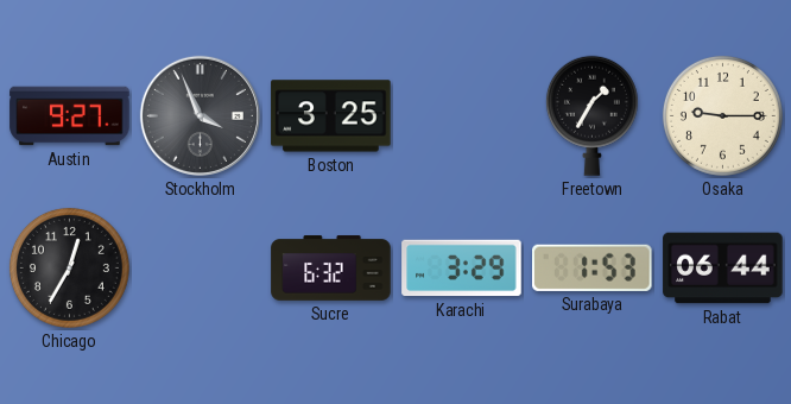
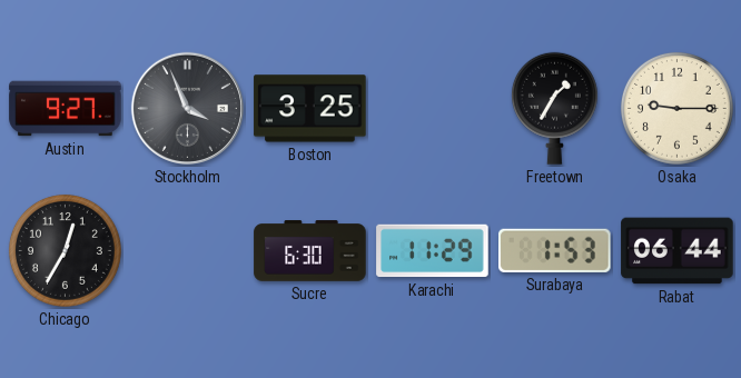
Sucre: 6:32 -> 6:30
Karachi: 3:29 -> 11:29
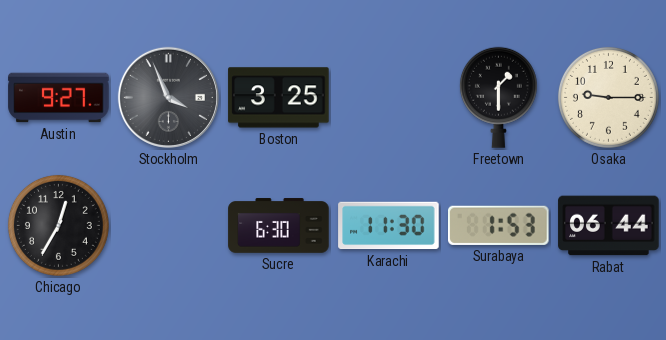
Freetown: 1:35 -> 1:30
Karachi: 11:29 -> 11:30
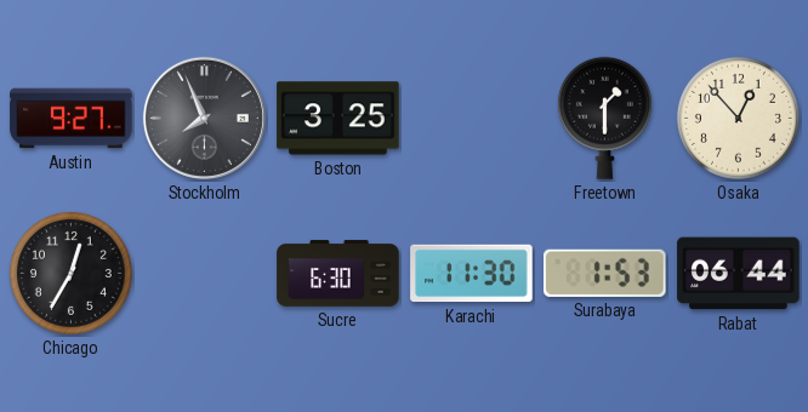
Stockholm: 3:56 -> 7:56
Osaka: 9:15 -> 12:53
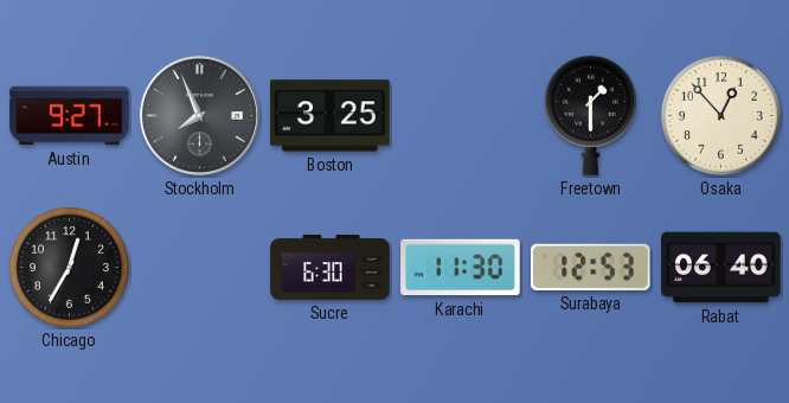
Surabaya: 1:53 -> 12:53
Rabat: 06:44 -> 06:40
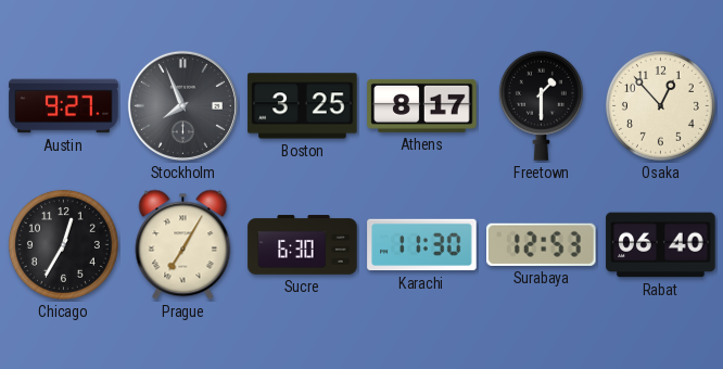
Athens: none -> 8:17
Prague: none -> 7:05
